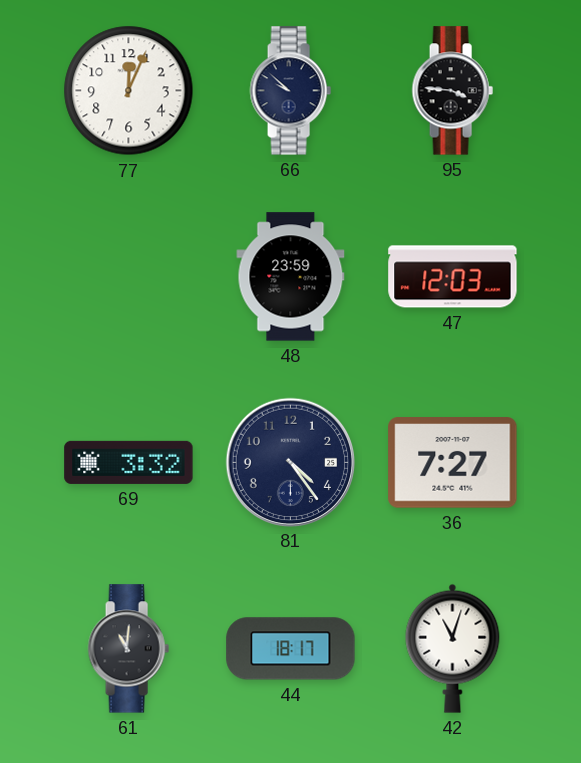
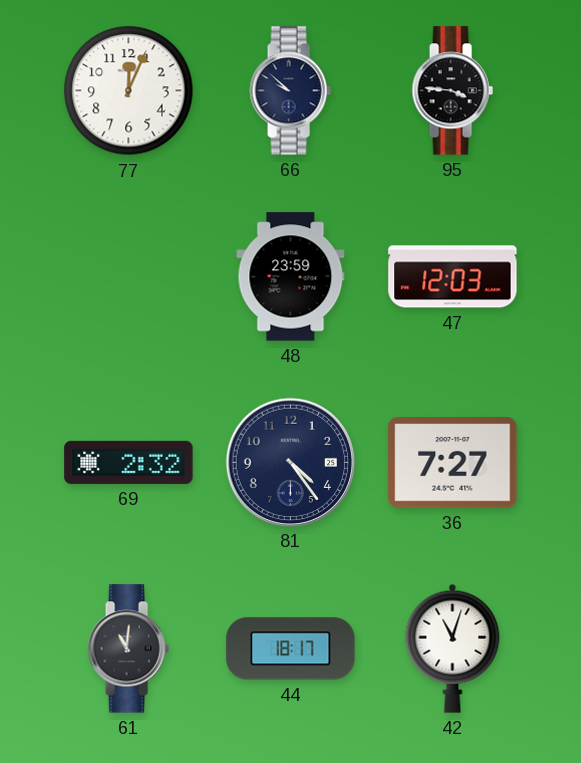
69: 3:32 -> 2:32
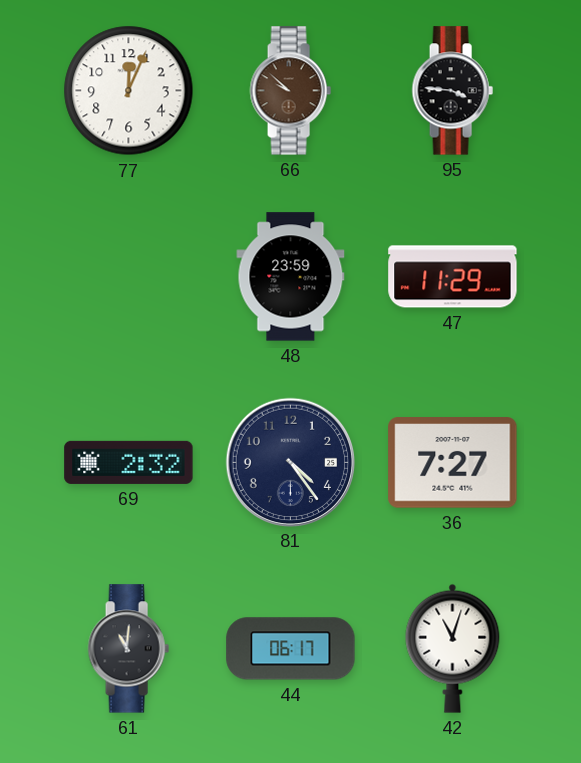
66 dial: navy -> brown
47: 12:03 -> 11:29
44: 18:17 -> 06:17
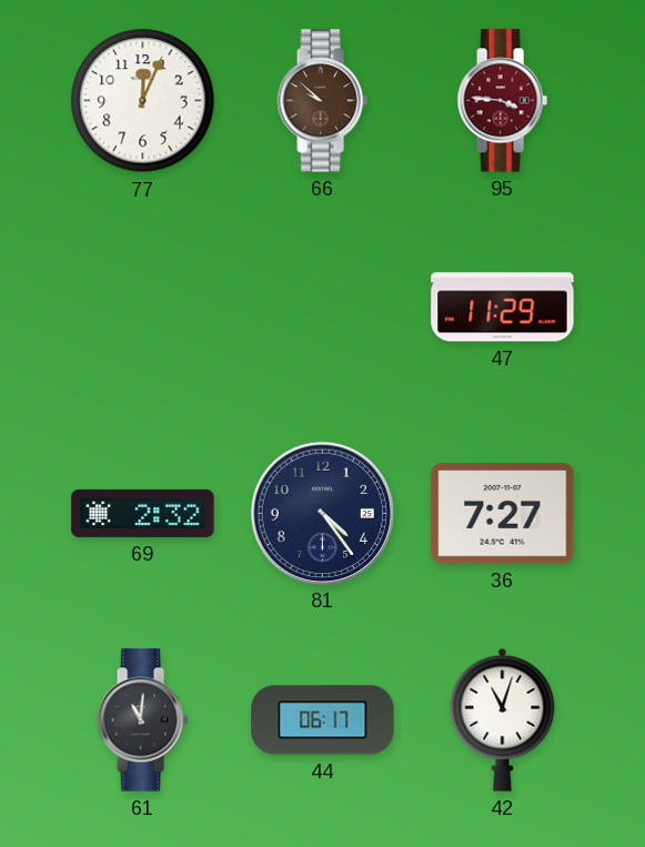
95 dial: black -> burgundy
48: 23:59 -> none
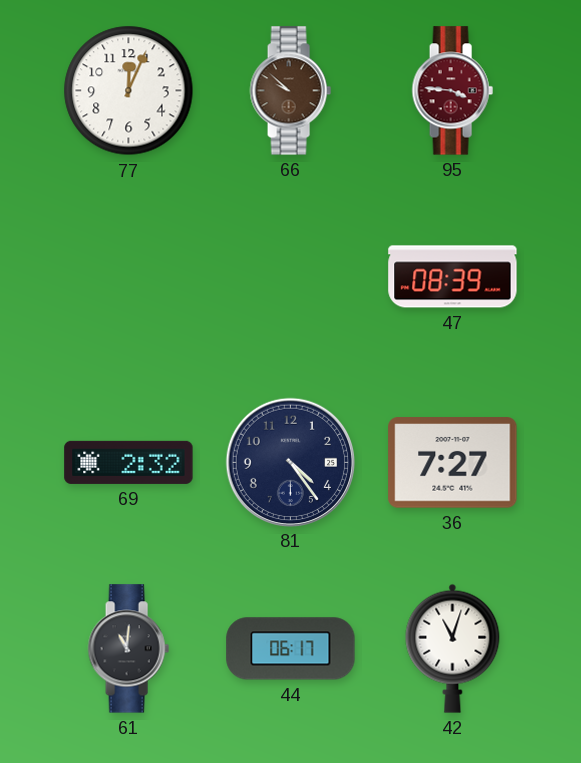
47: 11:29 -> 08:39
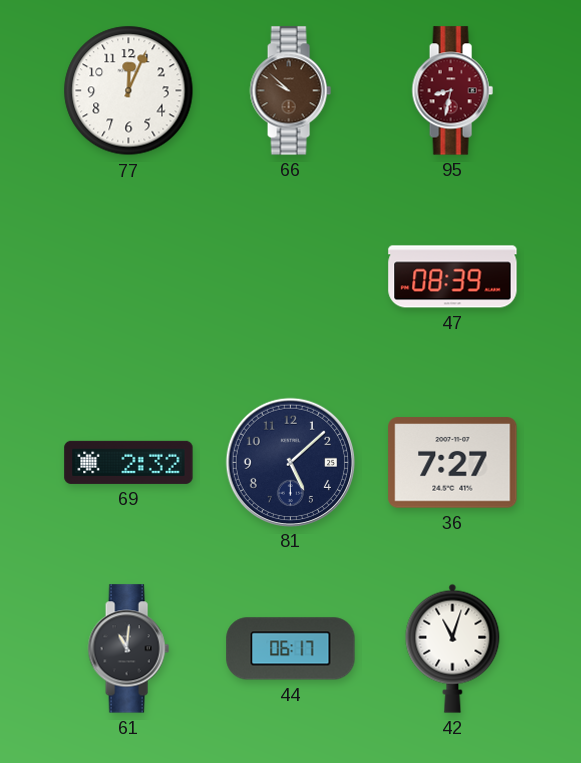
95: 3:46 -> 8:32
81: 4:24 -> 5:08
